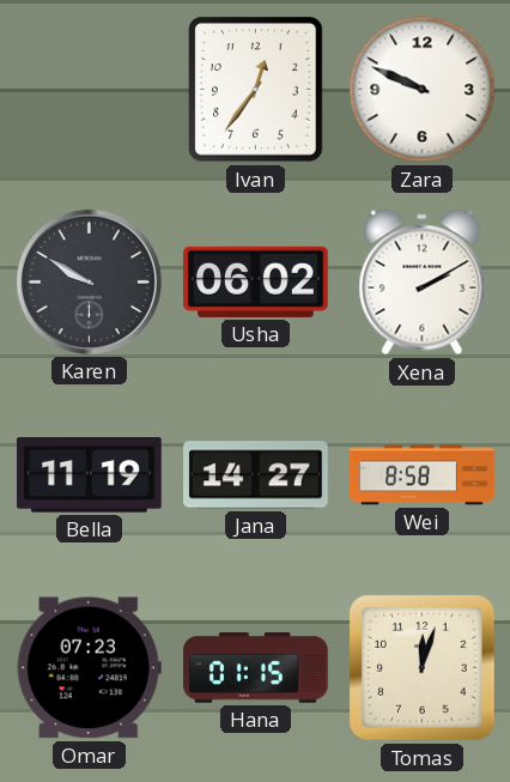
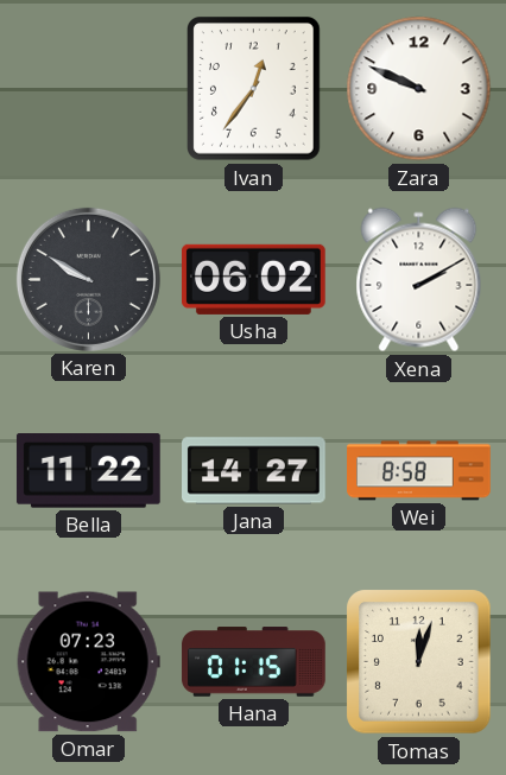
Bella: 11:19 -> 11:22
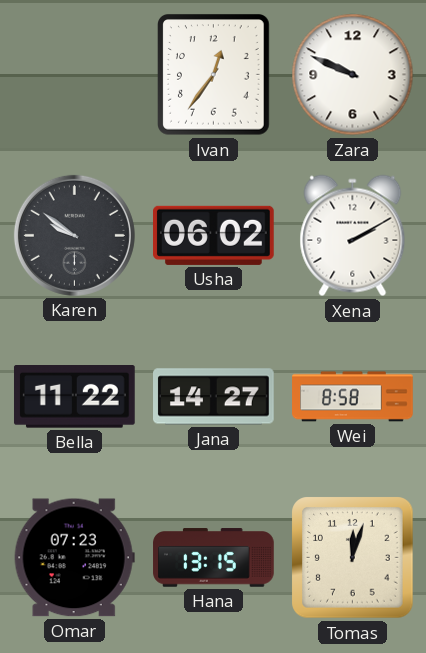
Karen: 9:50 -> 9:51
Hana: 01:15 -> 13:15
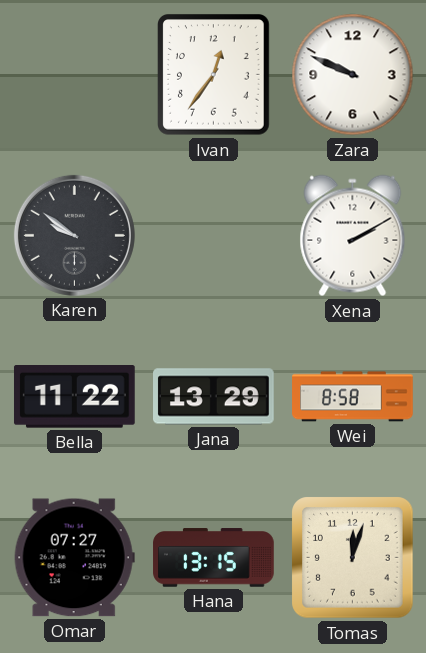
Usha: 06:02 -> none
Jana: 14:27 -> 13:29
Omar: 07:23 -> 07:27
